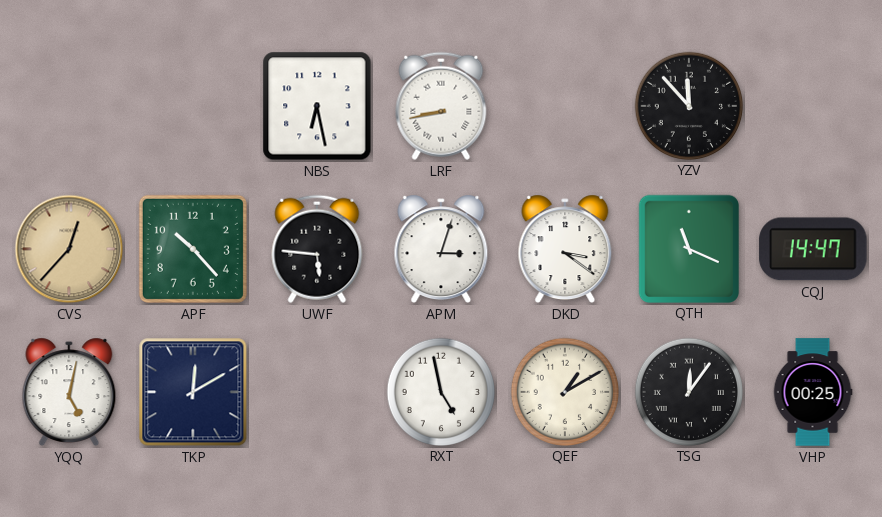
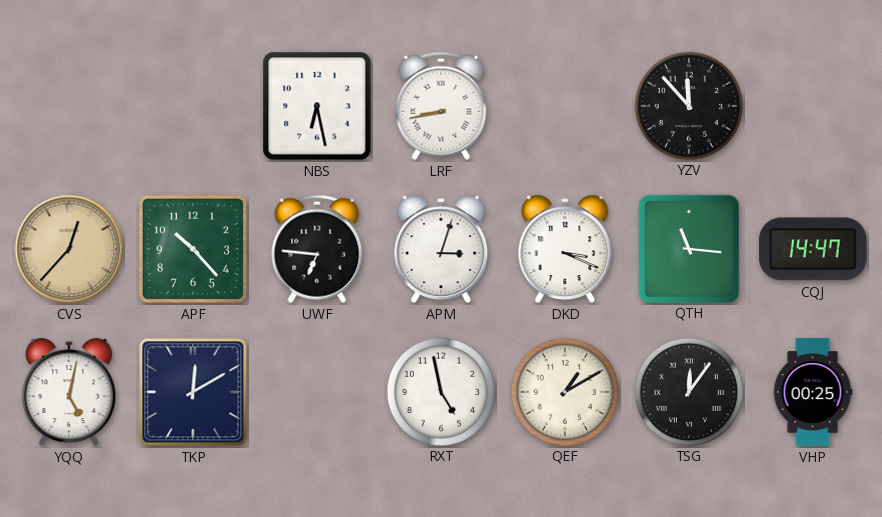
UWF: 5:46 -> 6:46
DKD: 3:21 -> 3:19
QTH: 11:19 -> 11:16
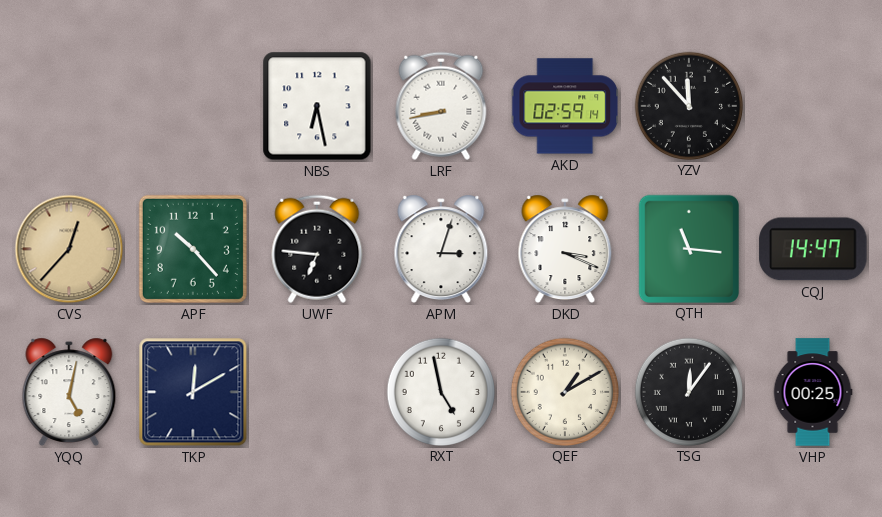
AKD: none -> 02:59
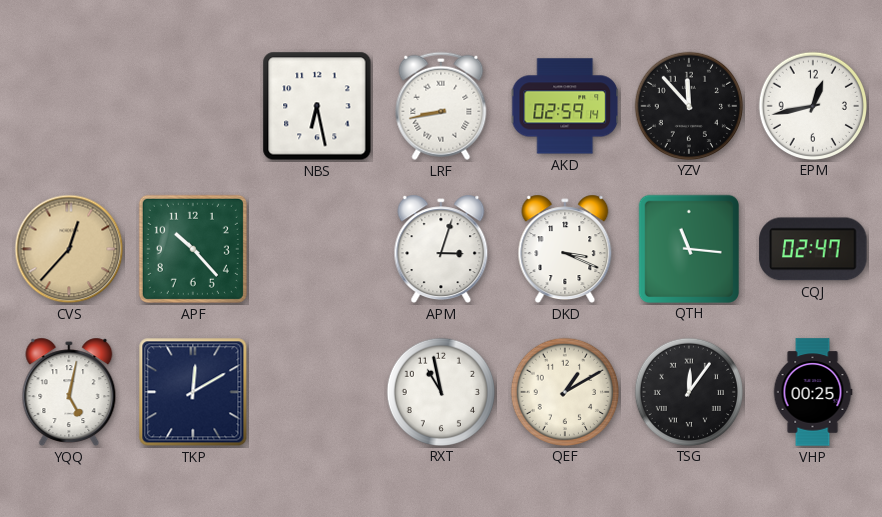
EPM: none -> 12:43
UWF: 6:46 -> none
CQJ: 14:47 -> 02:47
RXT: 4:58 -> 10:58
